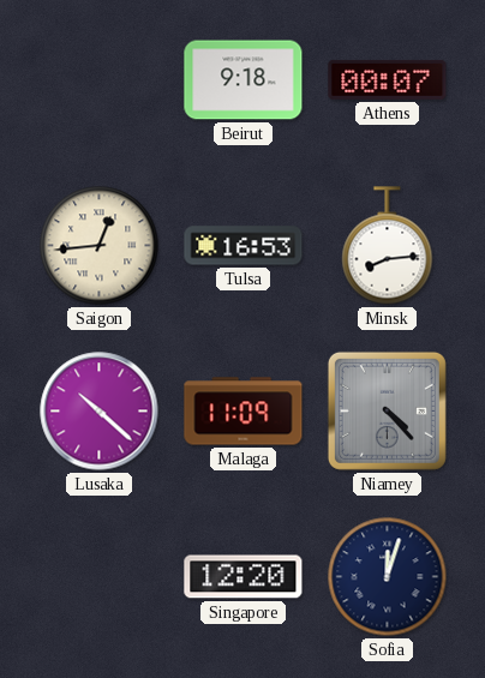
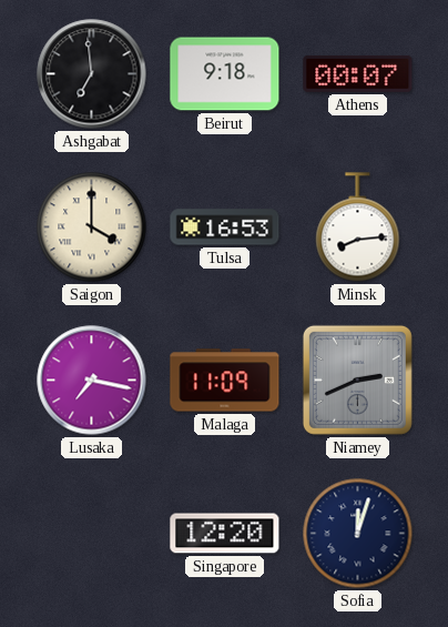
Ashgabat: none -> 6:59
Saigon: 12:44 -> 4:00
Lusaka: 10:22 -> 7:17
Niamey: 4:23 -> 2:41
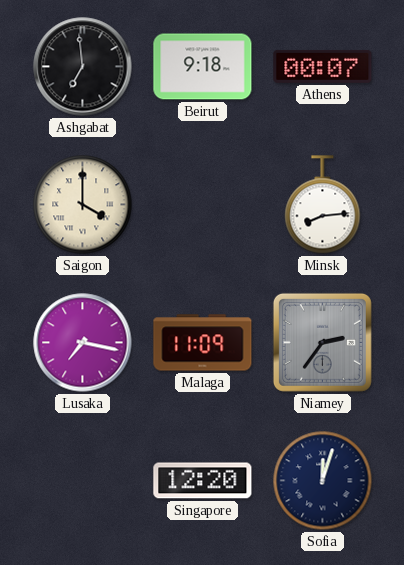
Tulsa: 16:53 -> none
Niamey: 2:41 -> 2:36
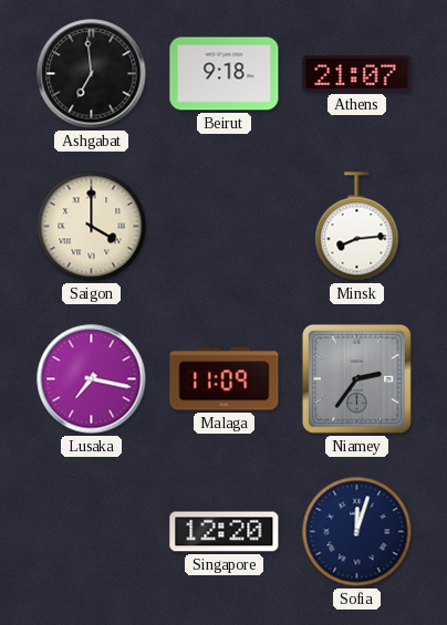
Athens: 00:07 -> 21:07
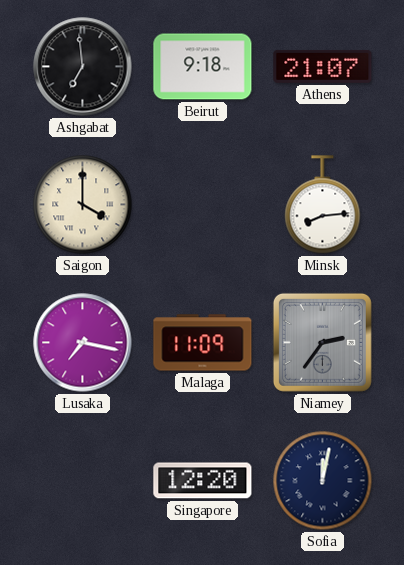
Sofia: 12:03 -> 12:02
